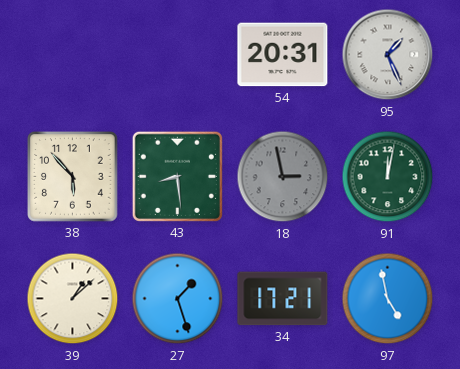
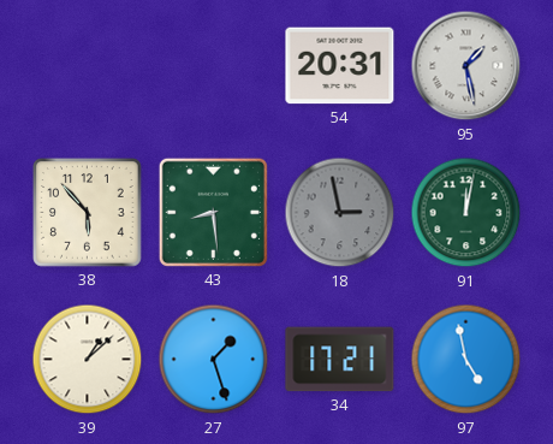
95: 1:26 -> 1:28
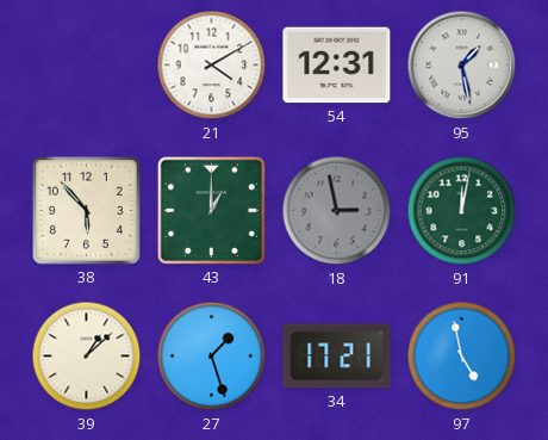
21: none -> 4:10
54: 20:31 -> 12:31
43: 8:29 -> 1:00
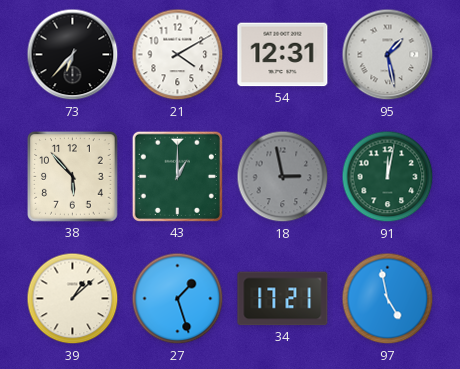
73: none -> 6:37
